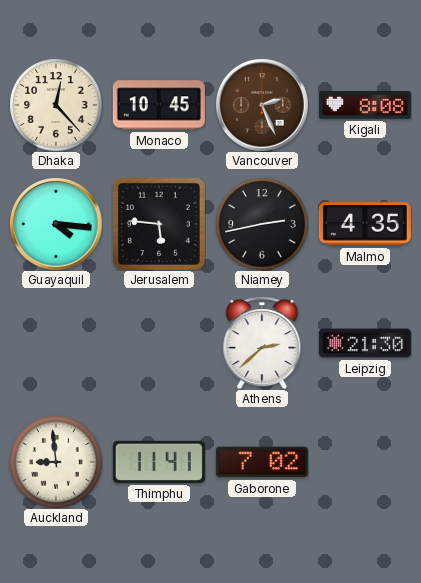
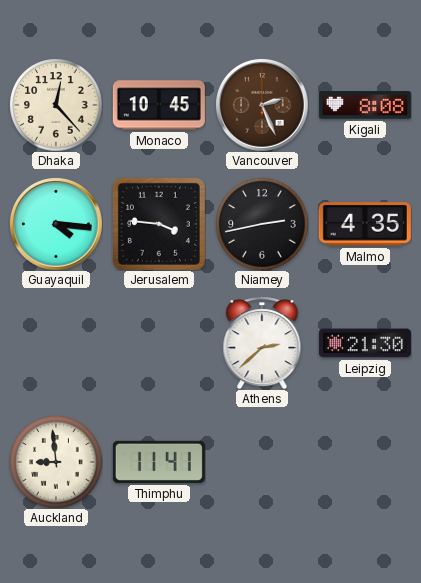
Jerusalem: 5:46 -> 3:46
Gaborone: 7:02 -> none
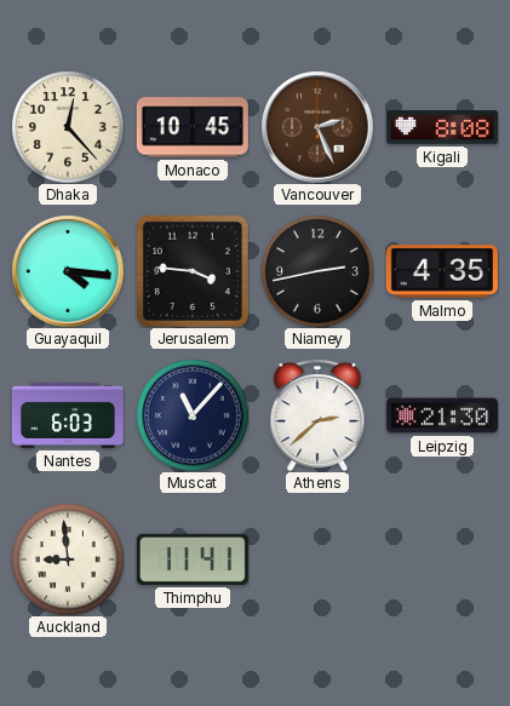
Nantes: none -> 6:03
Muscat: none -> 11:07
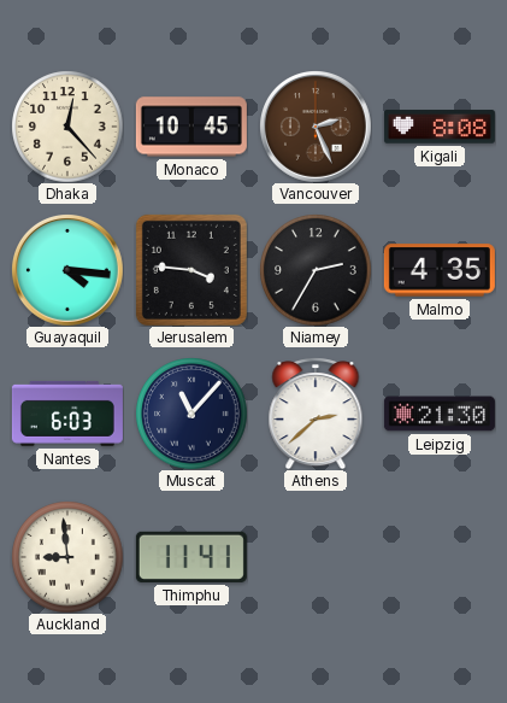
Niamey: 2:43 -> 2:35
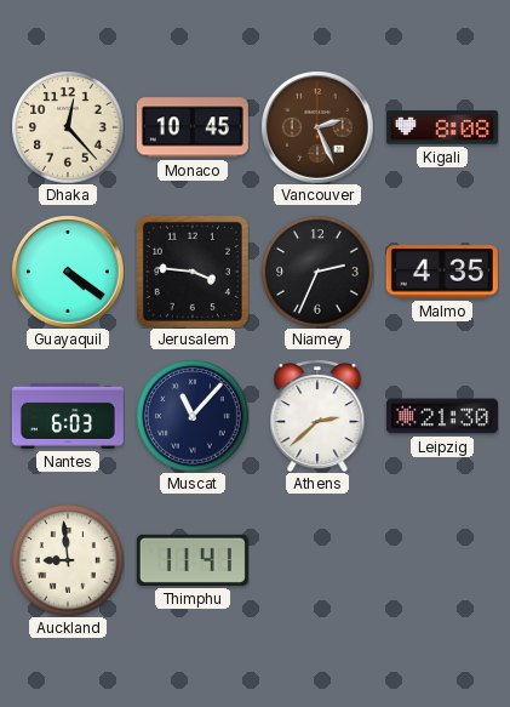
Guayaquil: 4:16 -> 4:21
Niamey: 2:35 -> 2:34
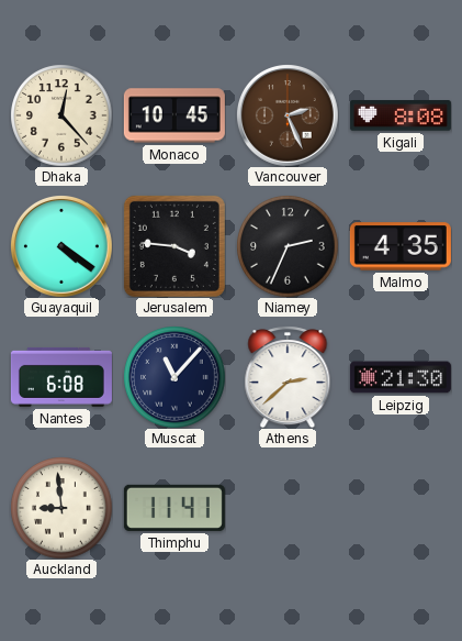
Nantes: 6:03 -> 6:08
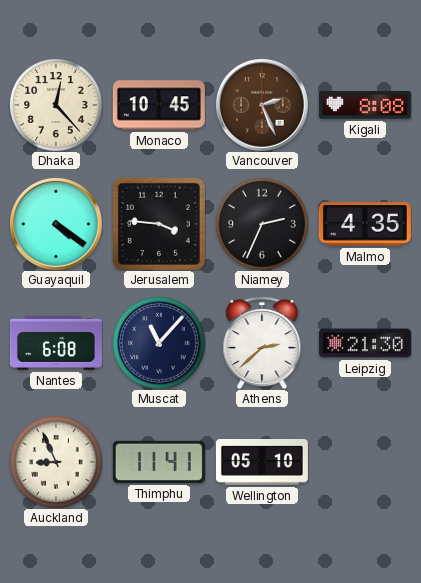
Auckland: 8:59 -> 8:56
Wellington: none -> 05:10
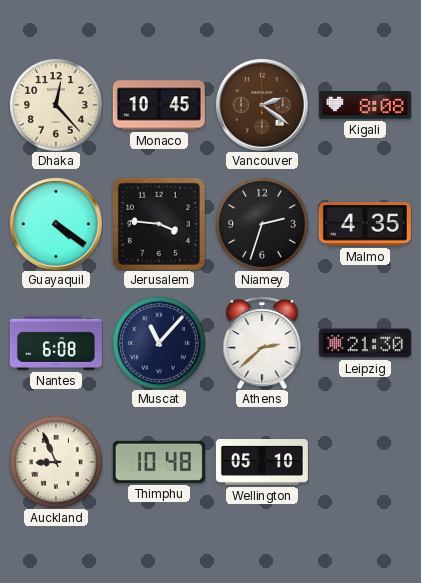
Vancouver: 2:26 -> 2:21
Niamey: 2:34 -> 2:33
Thimphu: 11:41 -> 10:48
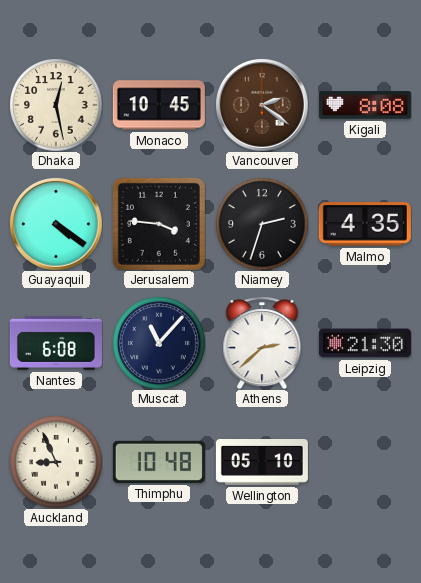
Dhaka: 12:23 -> 12:28
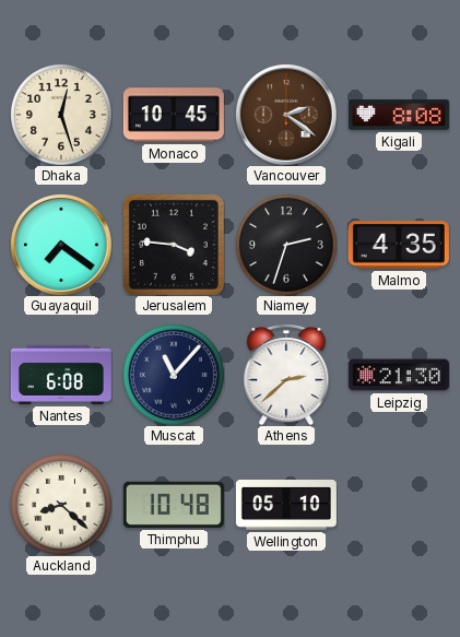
Dhaka: 12:28 -> 12:27
Guayaquil: 4:21 -> 7:21
Auckland: 8:56 -> 8:22
